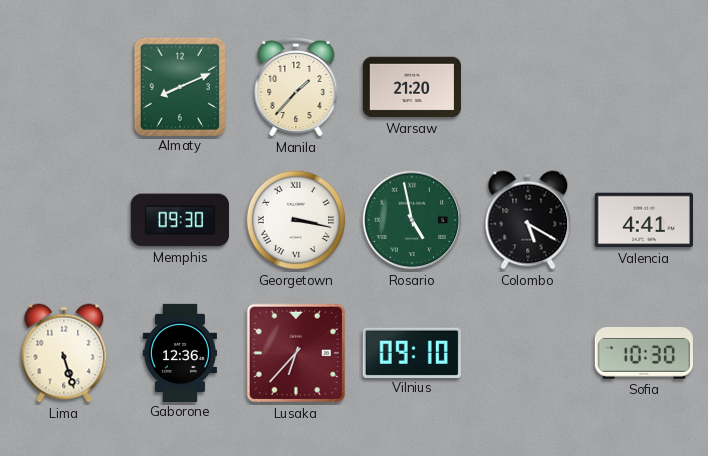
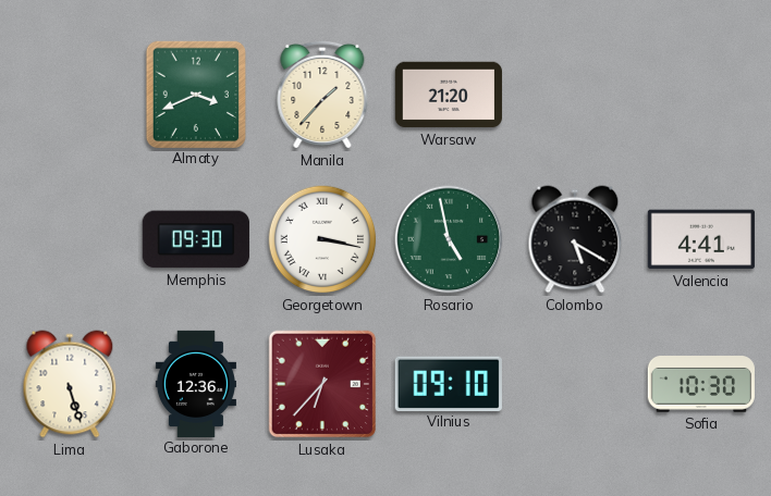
Almaty: 8:11 -> 3:41
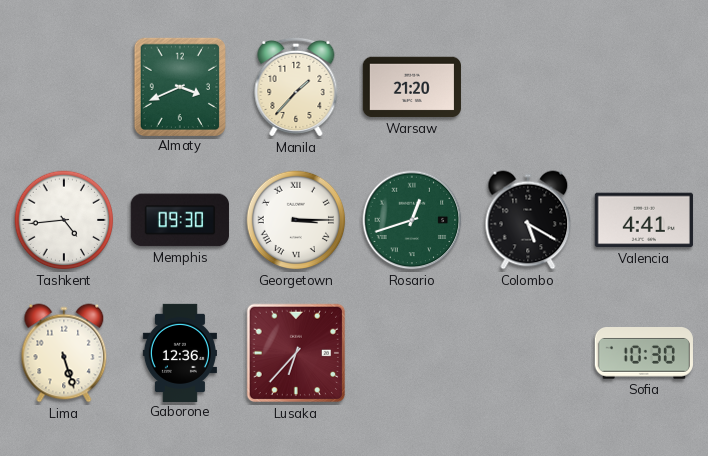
Tashkent: none -> 4:44
Georgetown: 3:17 -> 3:15
Rosario: 4:58 -> 12:42
Vilnius: 09:10 -> none
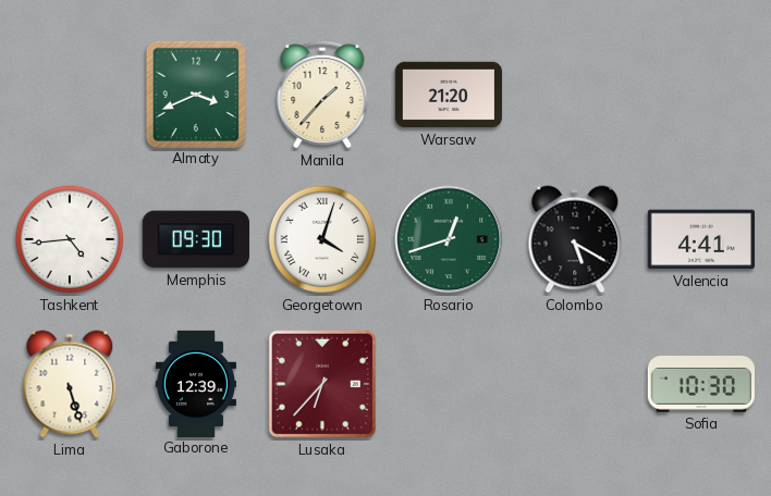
Georgetown: 3:15 -> 4:03
Gaborone: 12:36 -> 12:39
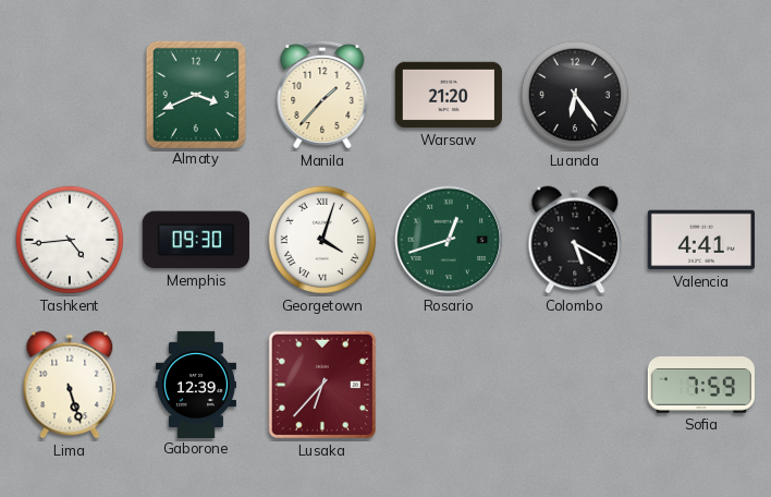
Luanda: none -> 6:24
Sofia: 10:30 -> 7:59
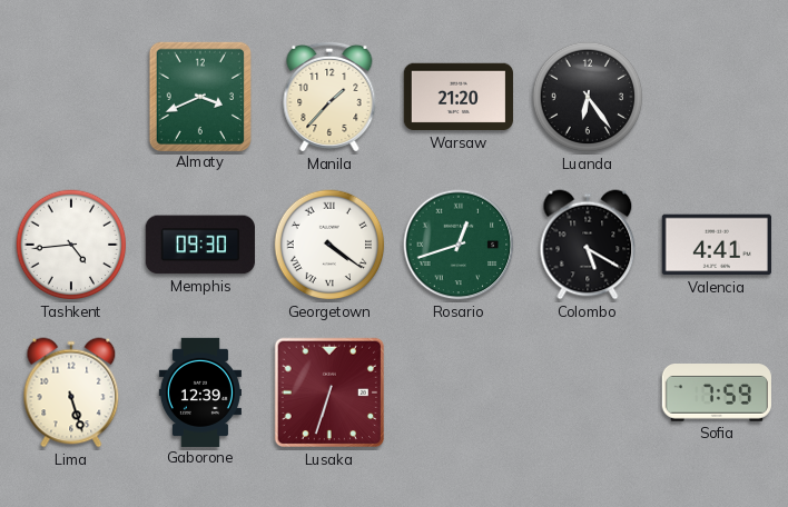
Georgetown: 4:03 -> 4:21
Lusaka: 6:37 -> 6:33
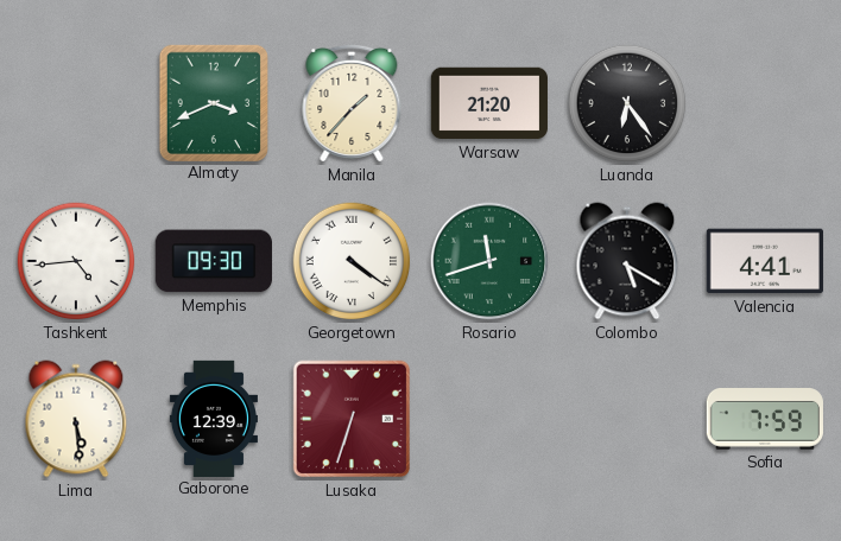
Rosario: 12:42 -> 11:42
Lima: 5:27 -> 5:29
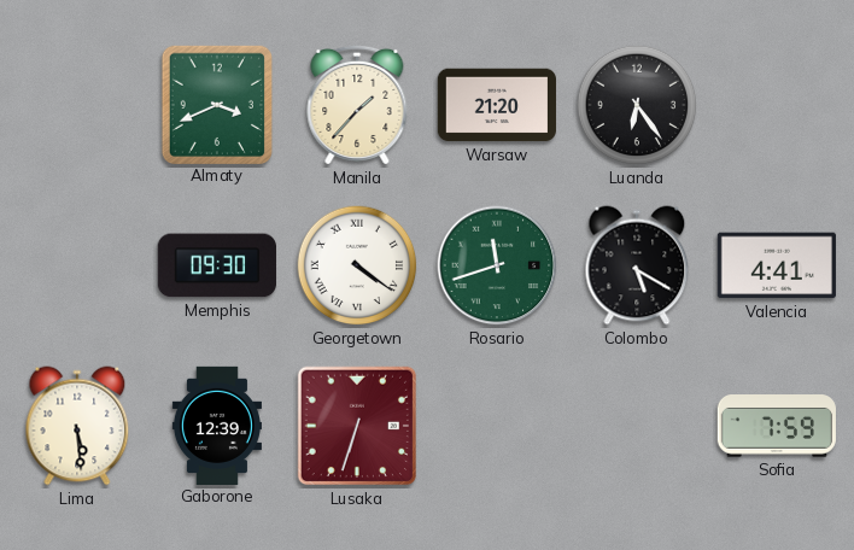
Tashkent: 4:44 -> none
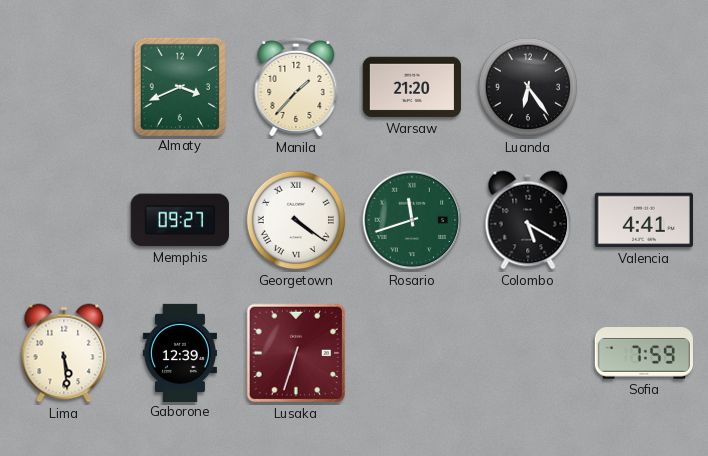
Memphis: 09:30 -> 09:27
